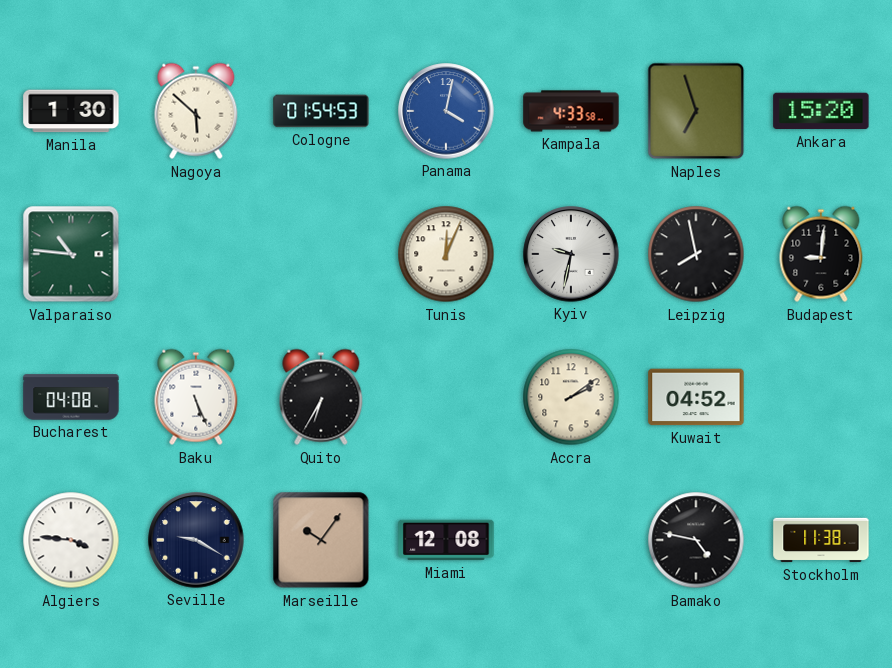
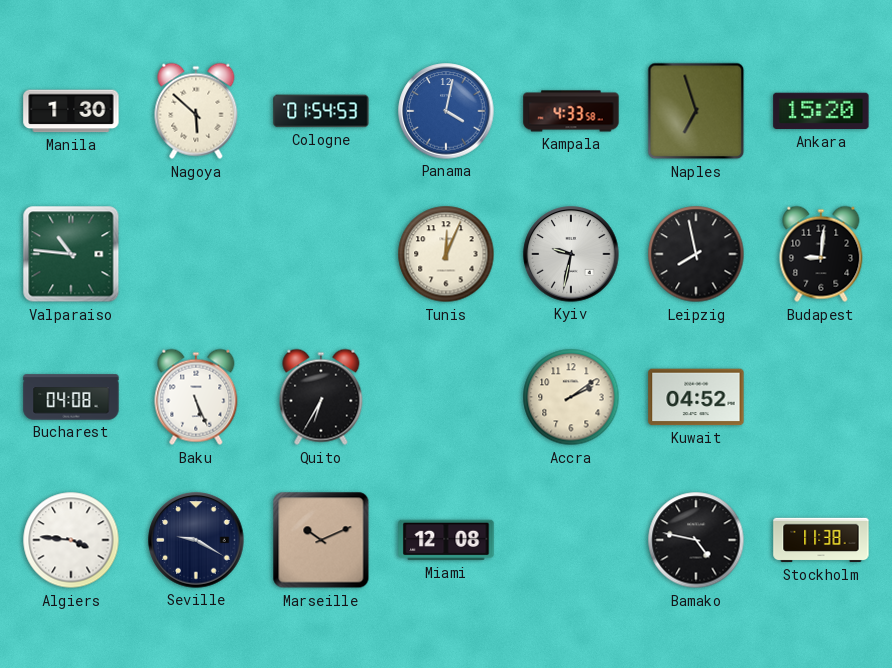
Marseille: 10:06 -> 10:11
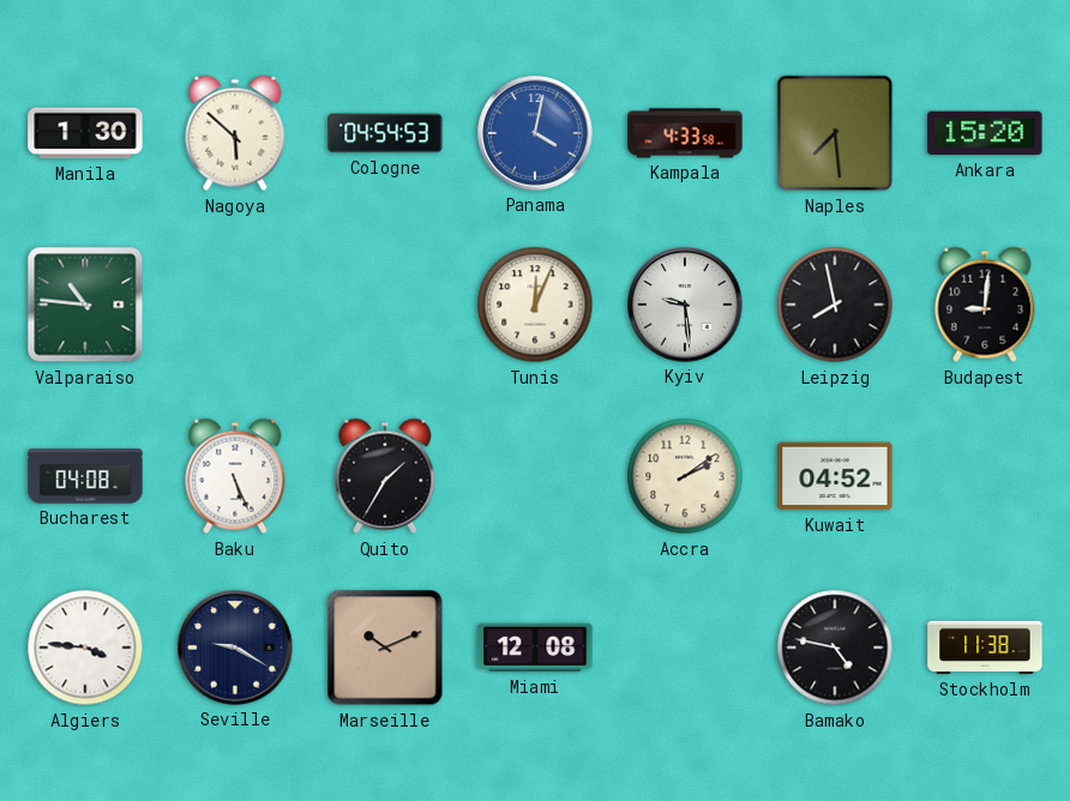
Cologne: 01:54 -> 04:54
Naples: 6:57 -> 7:29
Kyiv: 9:32 -> 9:29
Quito: 6:35 -> 1:35
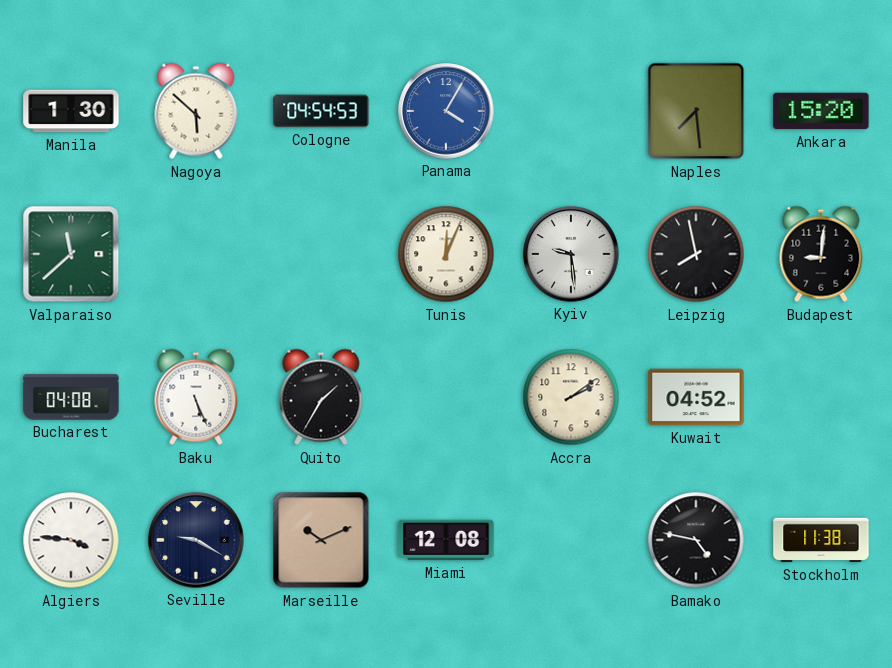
Panama: 4:02 -> 4:05
Kampala: 4:33 -> none
Valparaiso: 10:46 -> 11:38
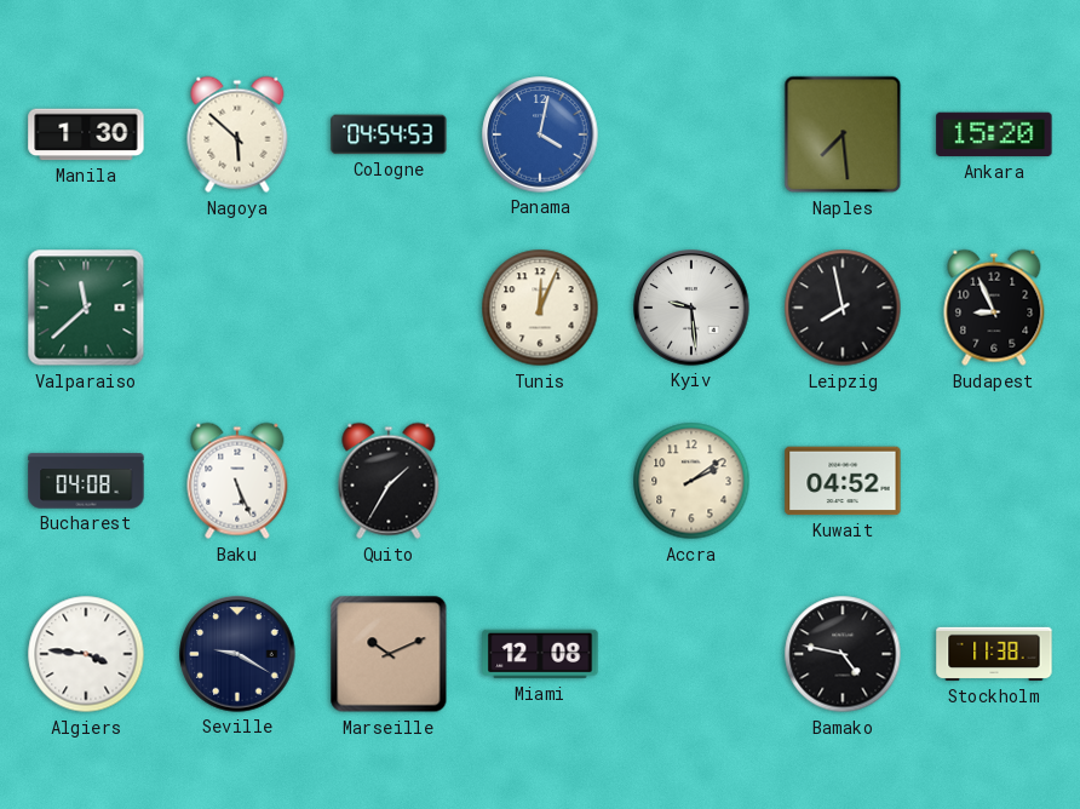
Panama: 4:05 -> 4:02
Budapest: 9:01 -> 8:56
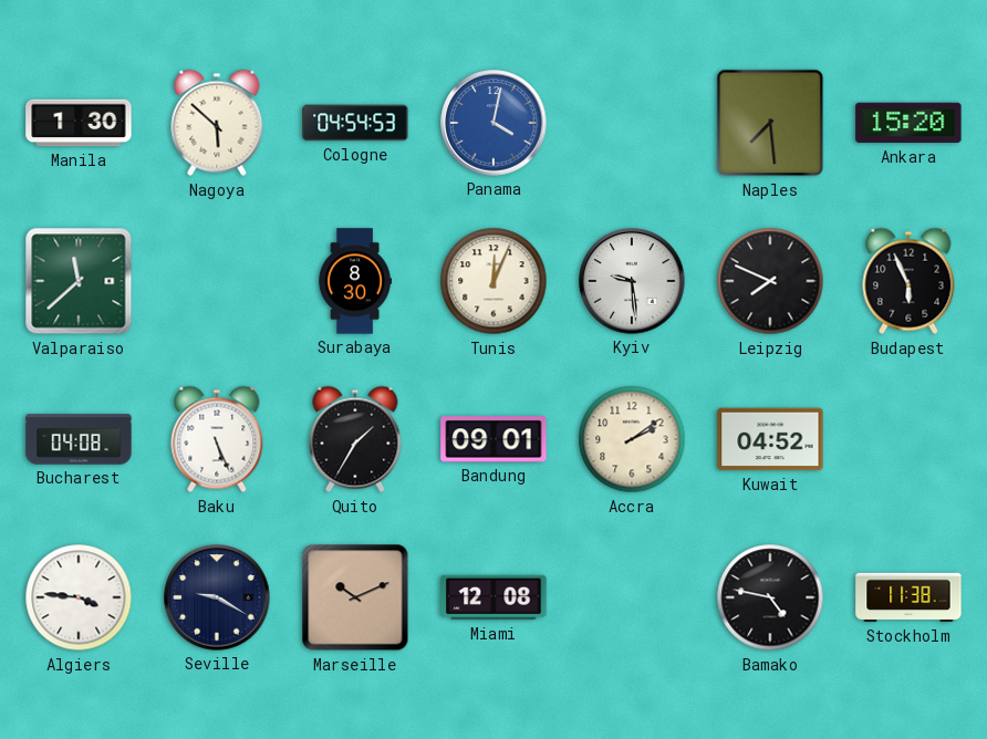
Surabaya: none -> 8:30
Leipzig: 7:58 -> 7:49
Budapest: 8:56 -> 5:56
Bandung: none -> 09:01
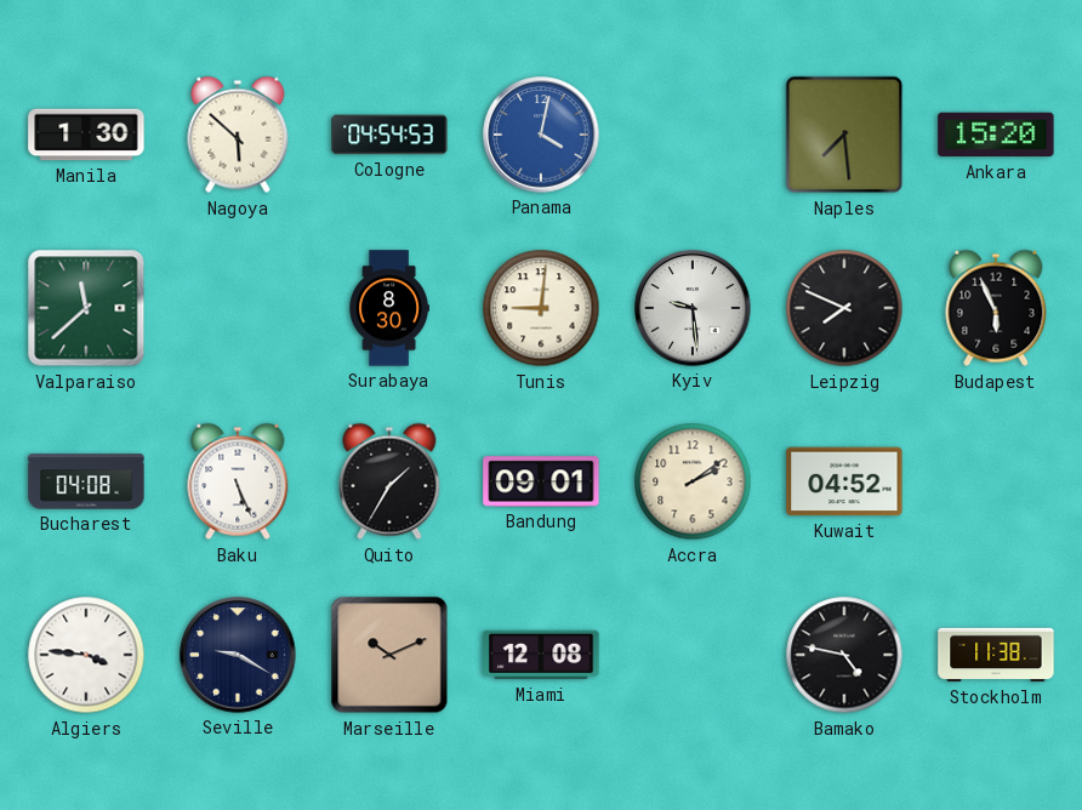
Tunis: 12:04 -> 9:01
